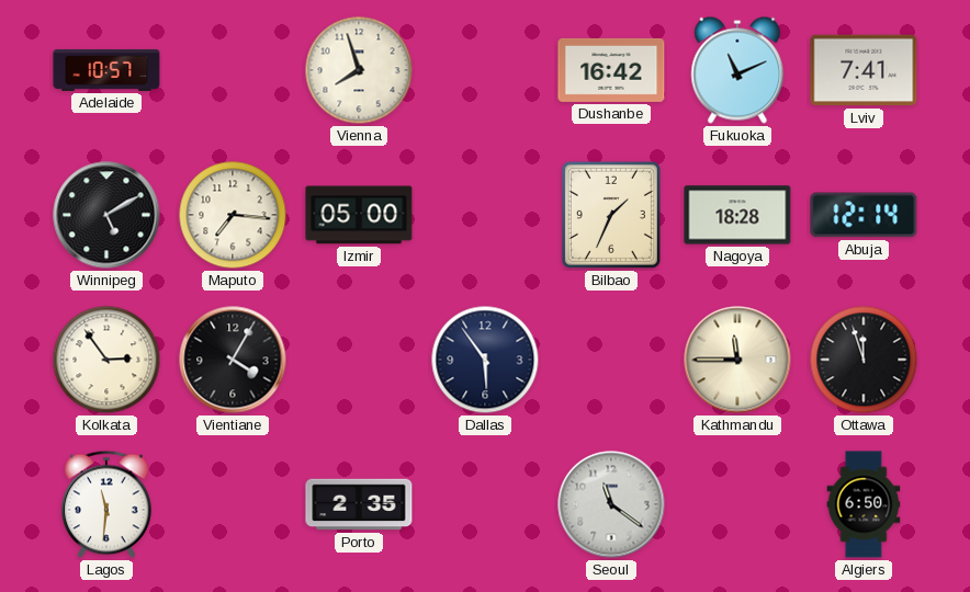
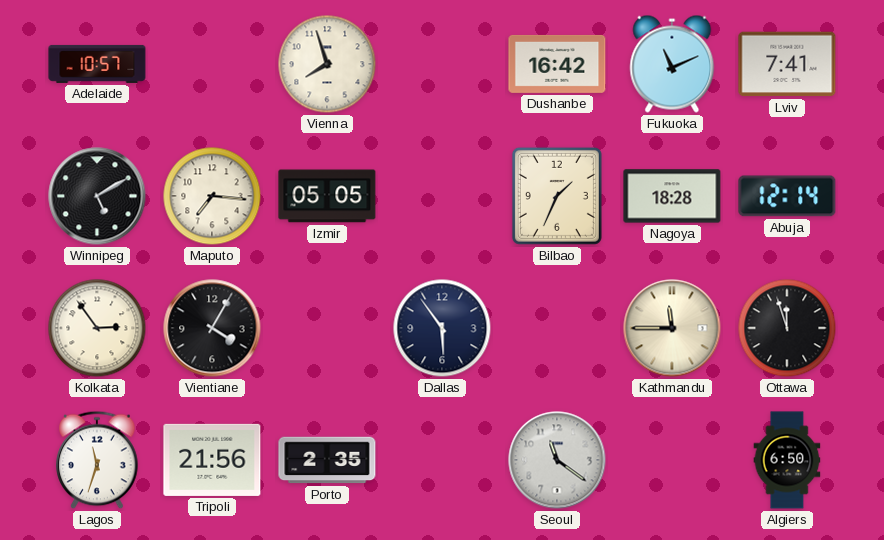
Izmir: 05:00 -> 05:05
Lagos: 11:31 -> 11:33
Tripoli: none -> 21:56
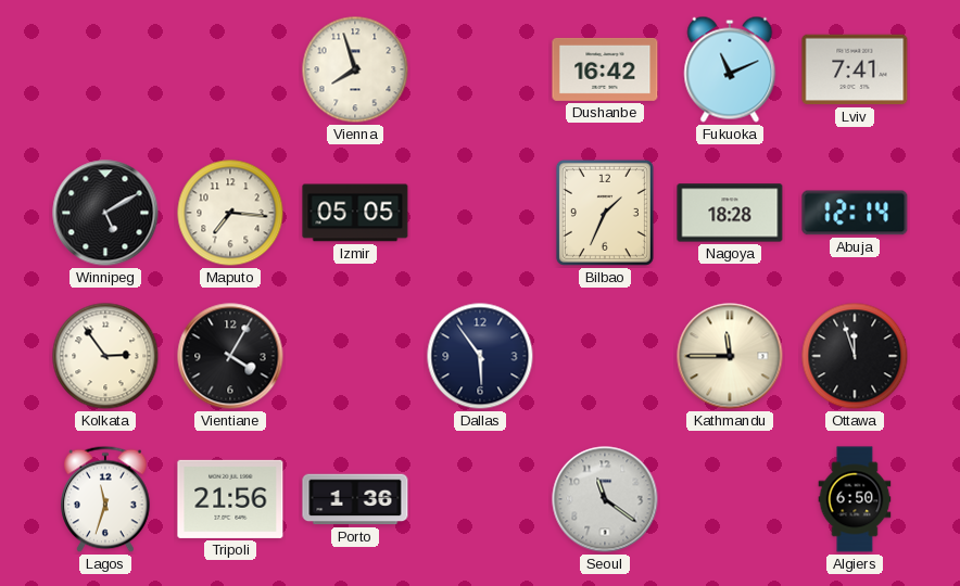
Adelaide: 10:57 -> none
Porto: 2:35 -> 1:36
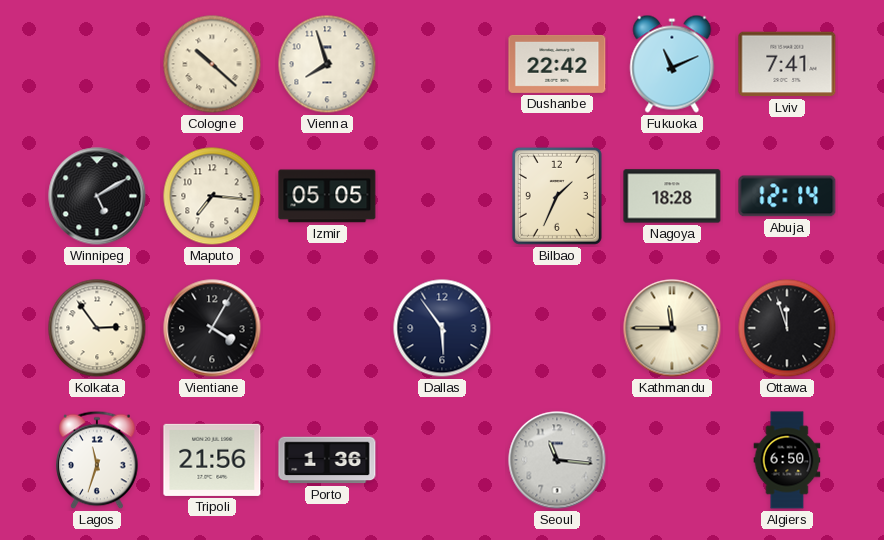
Cologne: none -> 10:22
Dushanbe: 16:42 -> 22:42
Seoul: 11:21 -> 11:16
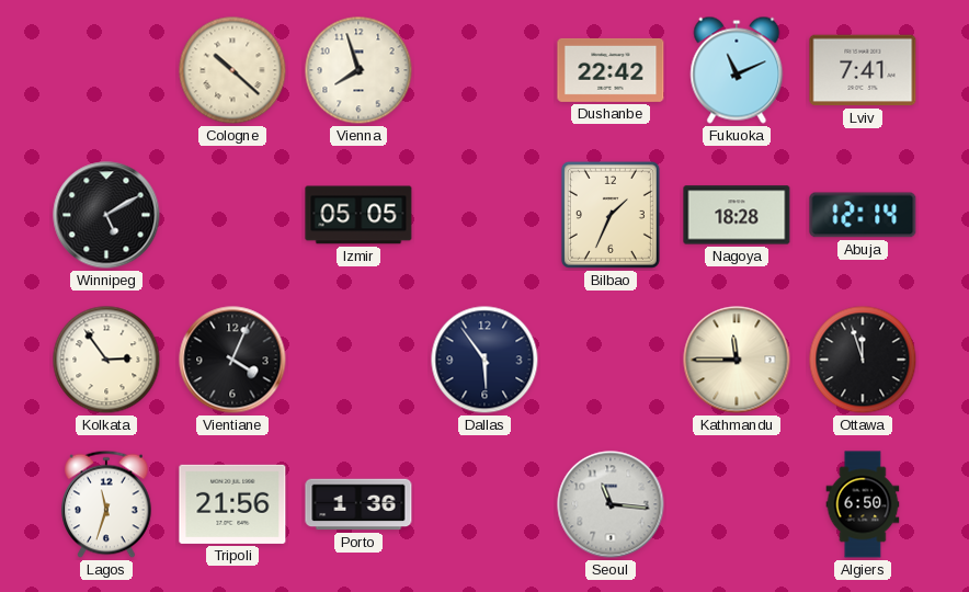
Maputo: 7:16 -> none
Vientiane: 4:05 -> 4:04
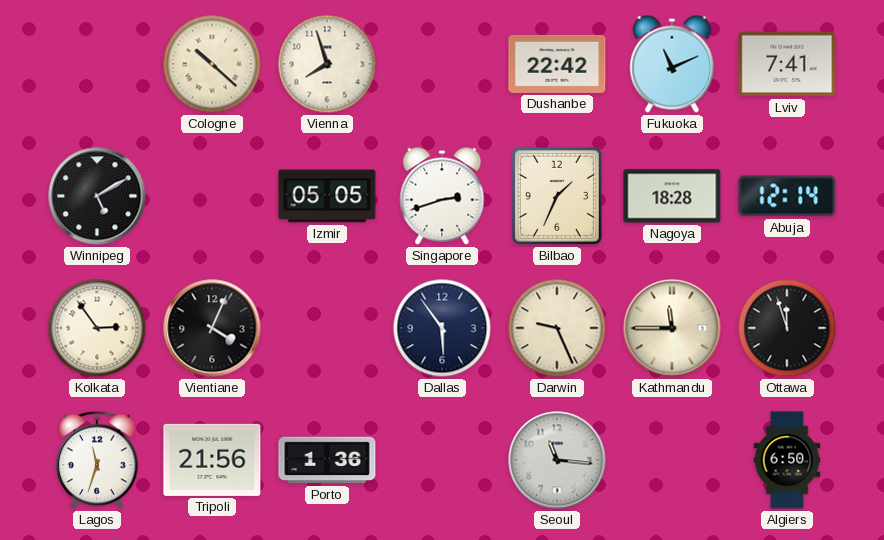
Singapore: none -> 2:42
Darwin: none -> 9:26
